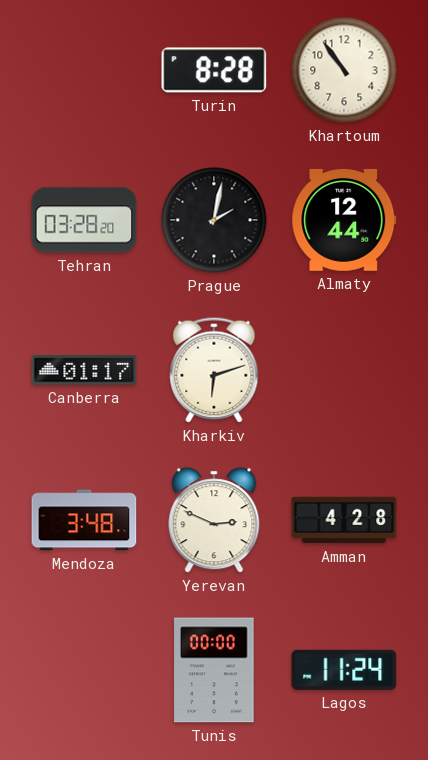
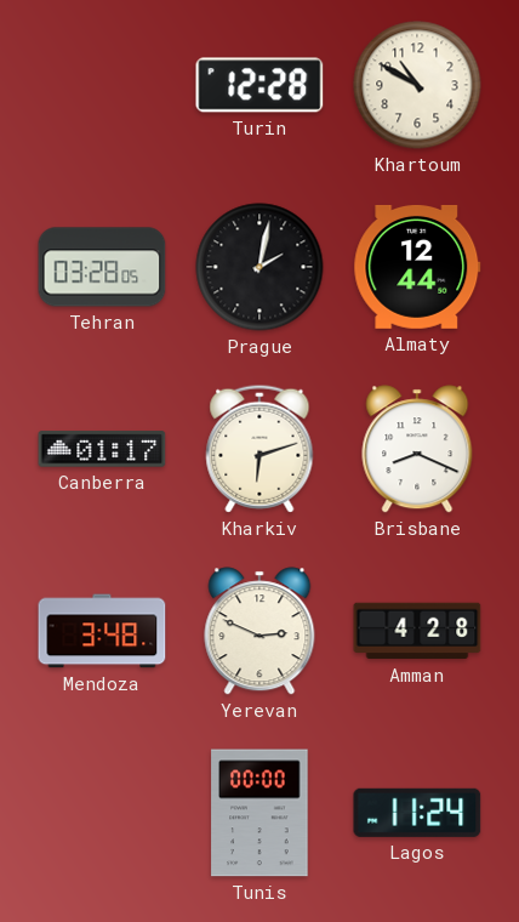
Turin: 8:28 -> 12:28
Khartoum: 10:54 -> 10:50
Tehran: 03:28:20 -> 03:28:05
Brisbane: none -> 8:19
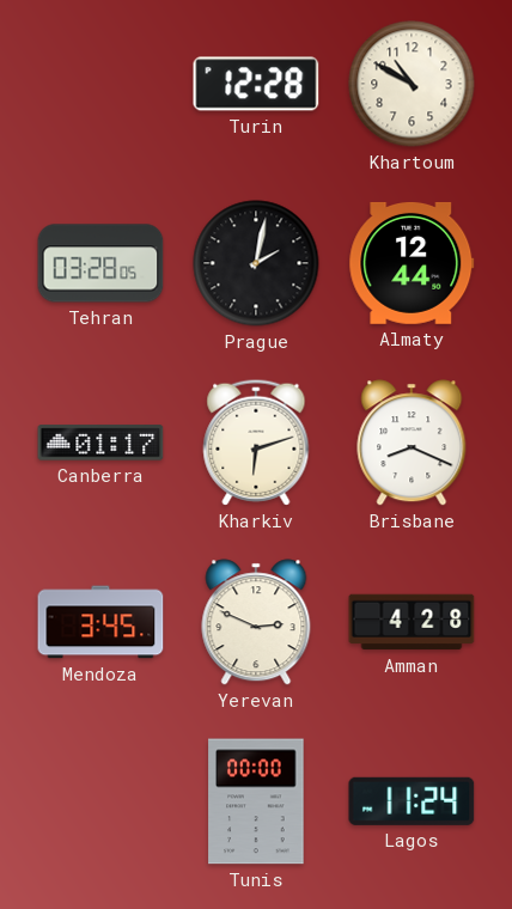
Mendoza: 3:48 -> 3:45
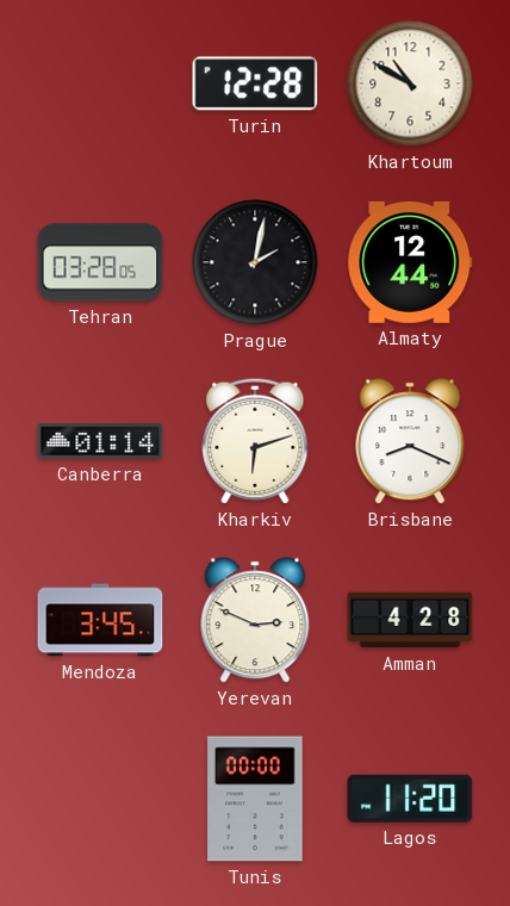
Canberra: 01:17 -> 01:14
Lagos: 11:24 -> 11:20
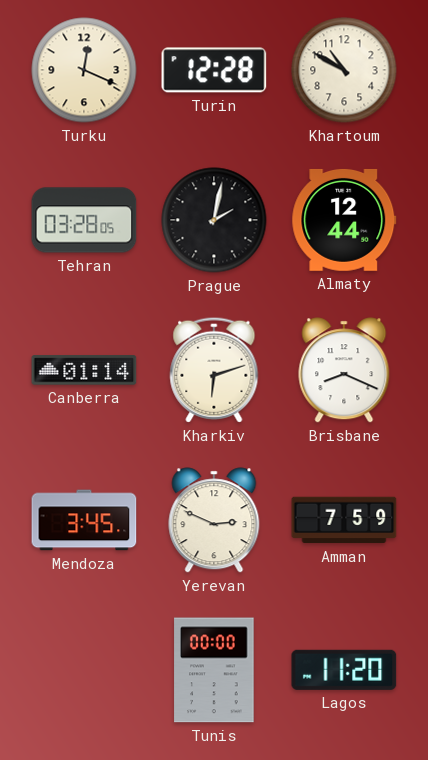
Turku: none -> 12:19
Amman: 4:28 -> 7:59
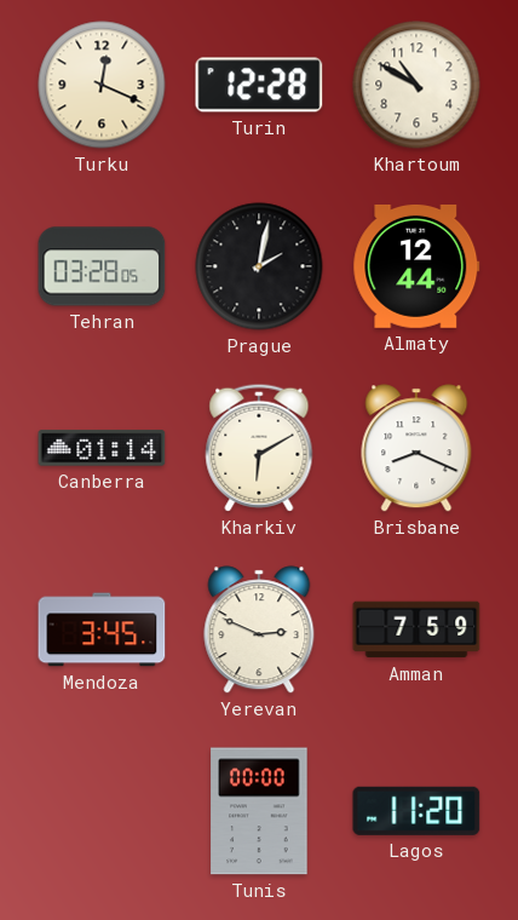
Kharkiv: 6:12 -> 6:10
